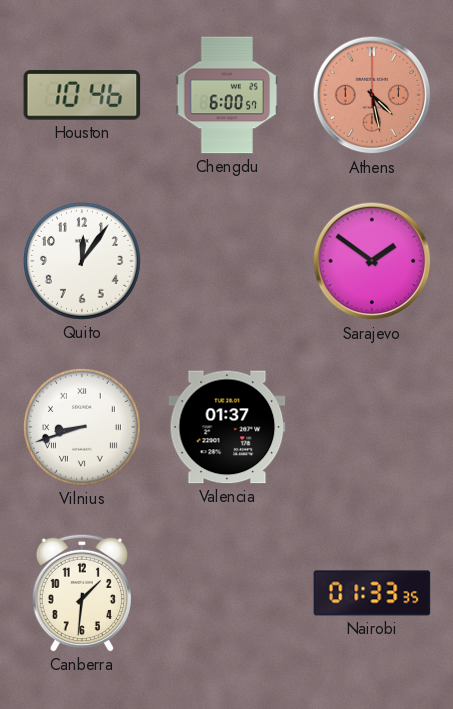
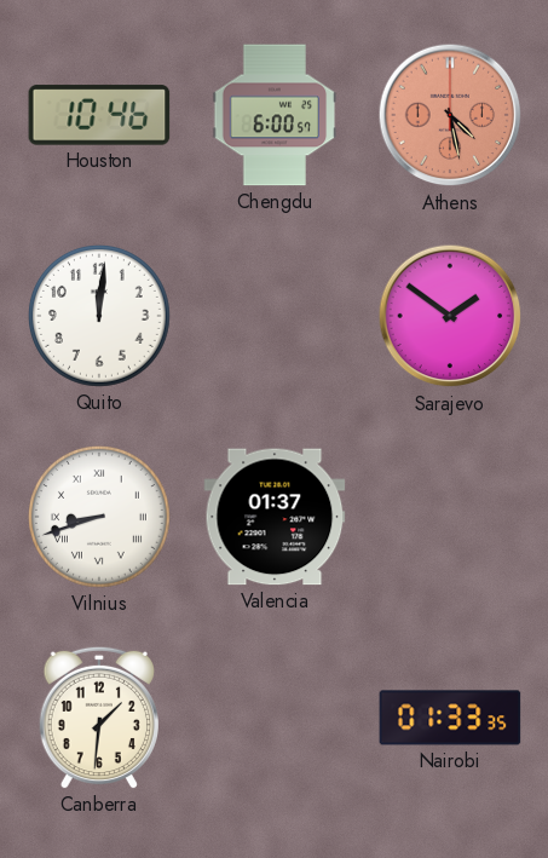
Quito: 12:06 -> 12:01
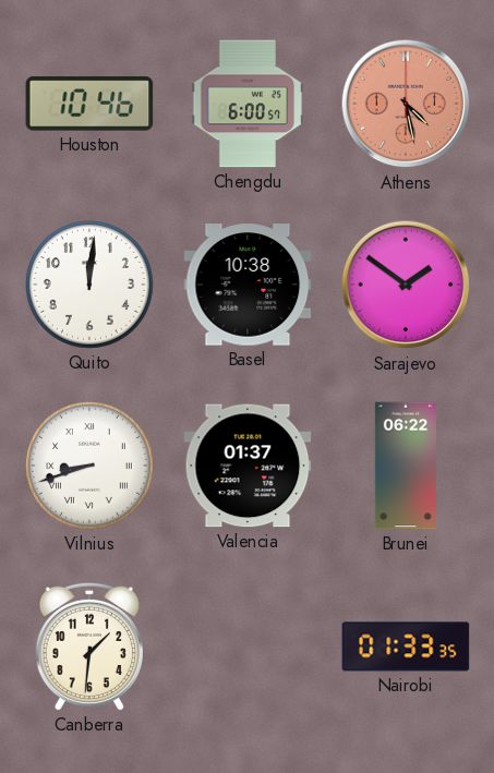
Basel: none -> 10:38
Brunei: none -> 06:22
